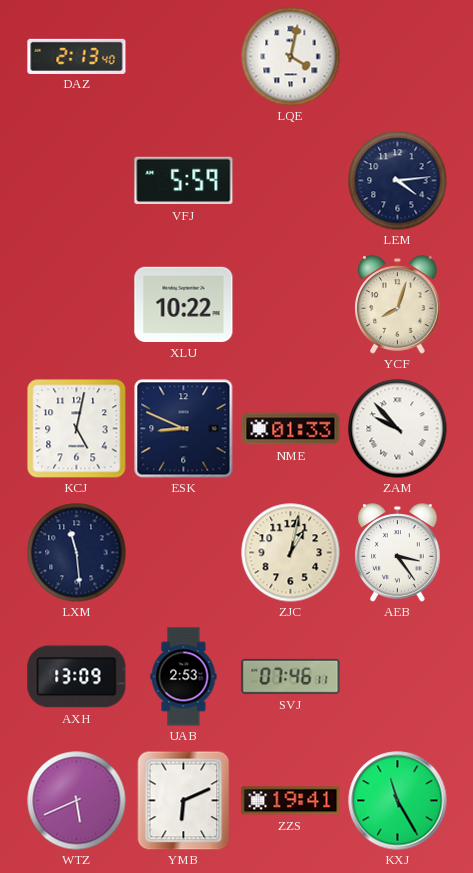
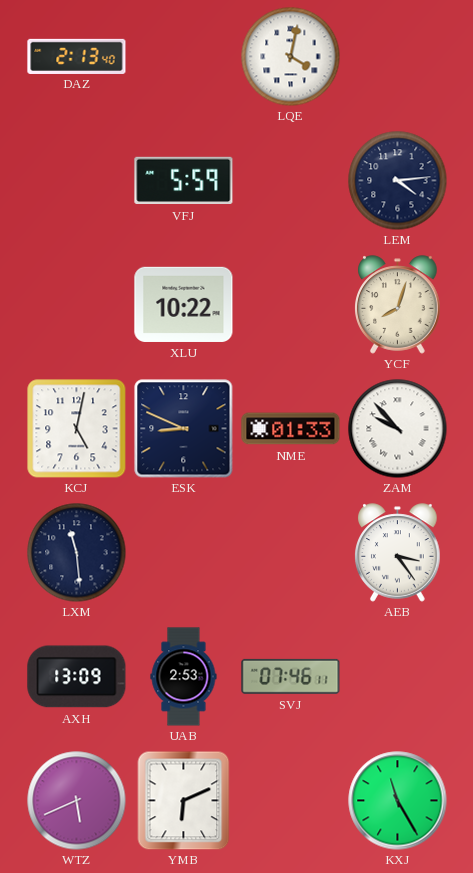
ZJC: 1:02 -> none
ZZS: 19:41 -> none
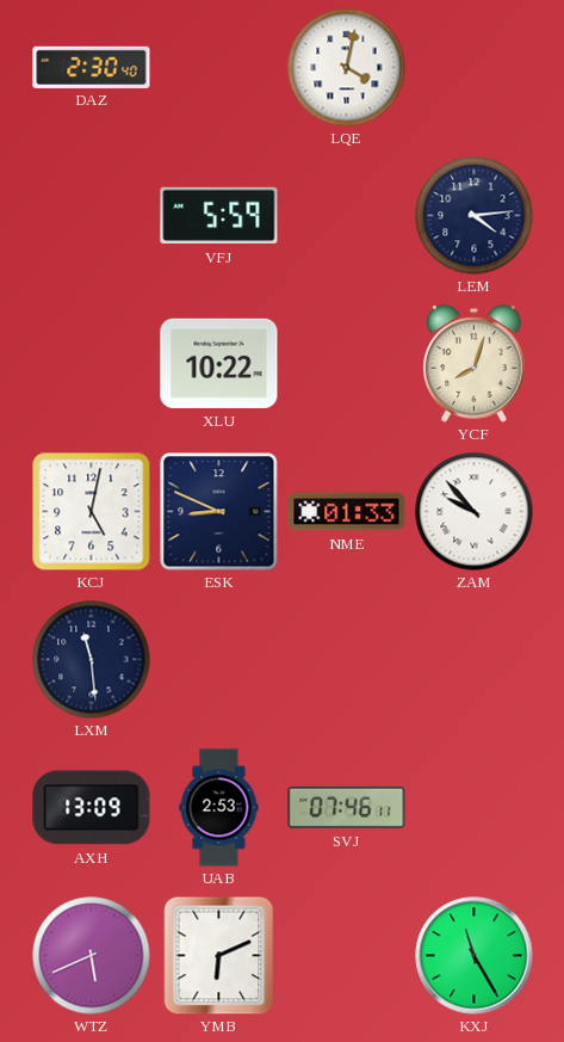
DAZ: 2:13 -> 2:30
AEB: 3:24 -> none
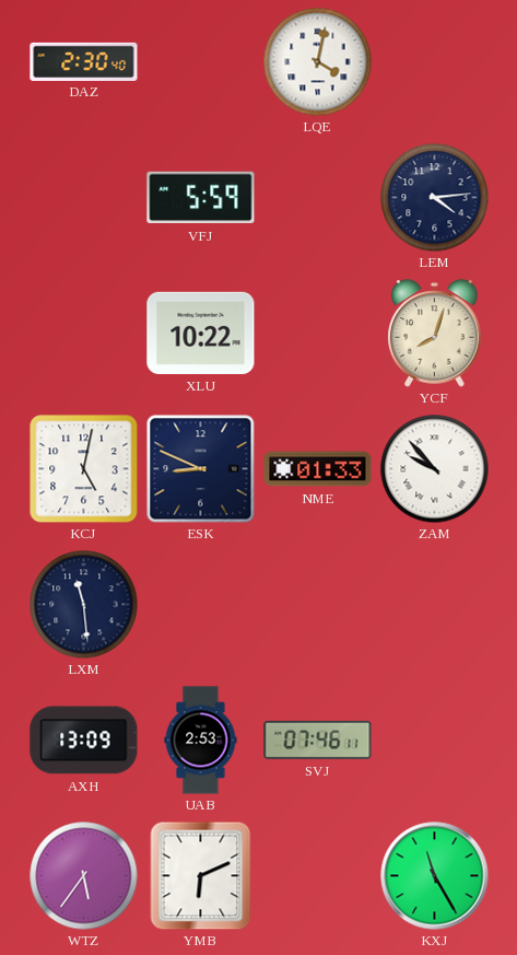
WTZ: 5:41 -> 5:36
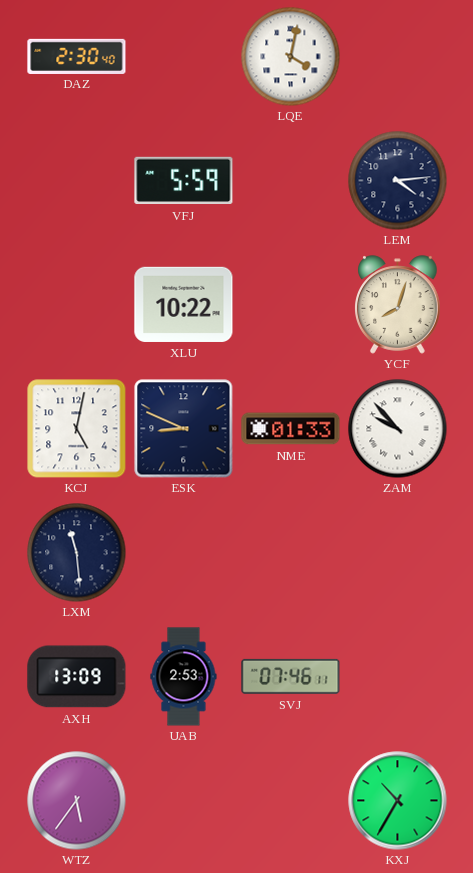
YMB: 6:11 -> none
KXJ: 11:25 -> 10:35
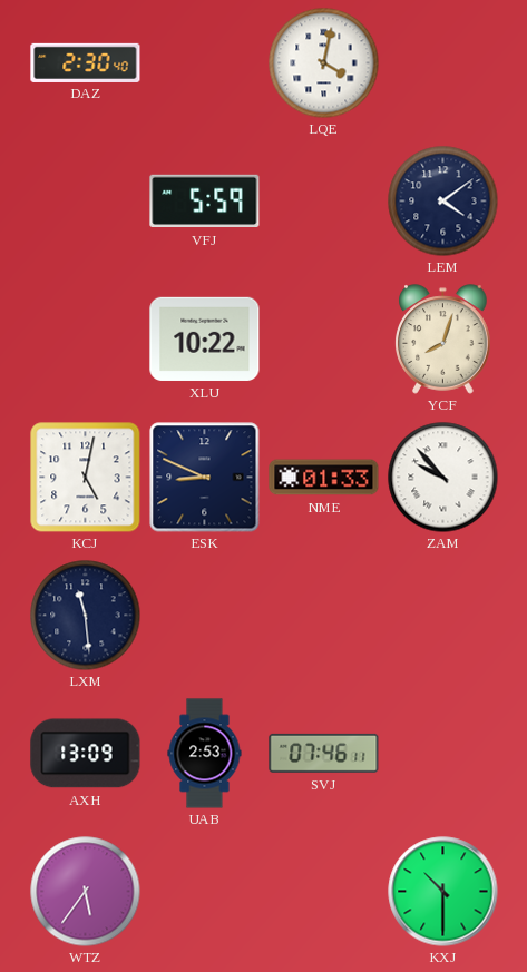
LEM: 4:14 -> 4:09
KXJ: 10:35 -> 10:30
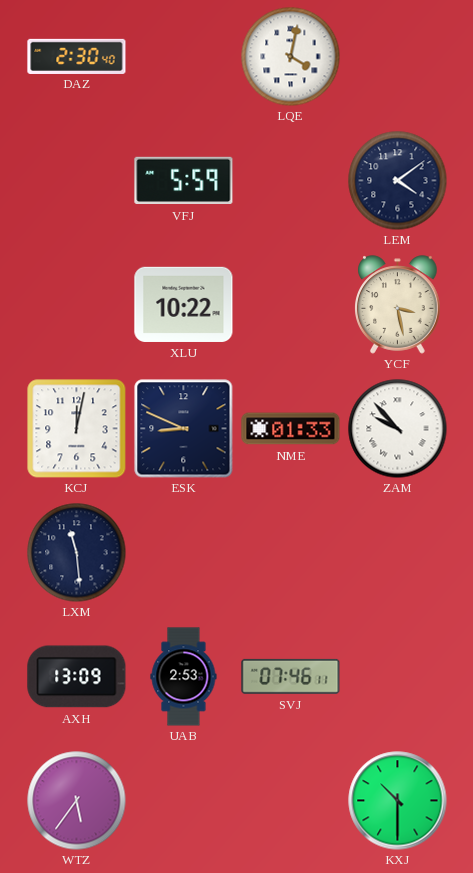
YCF: 8:03 -> 3:28
KCJ: 5:02 -> 12:02
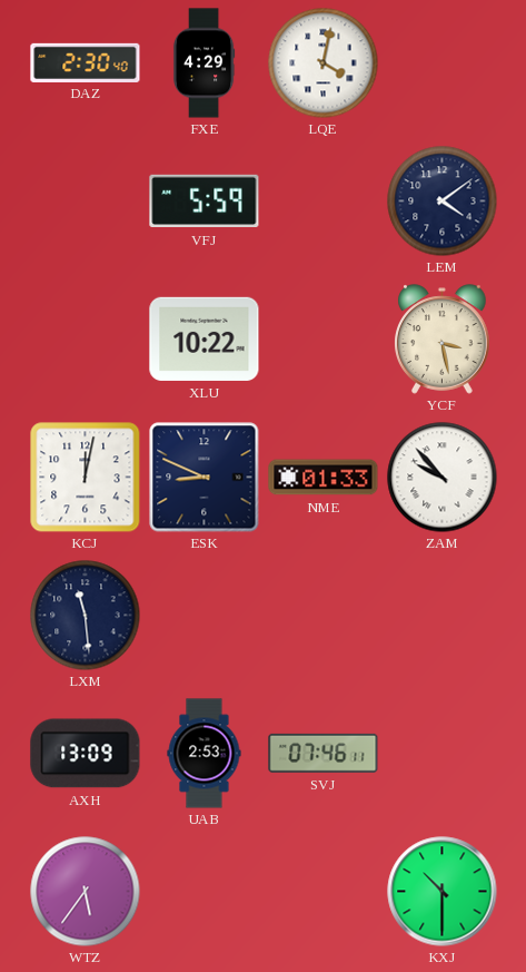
FXE: none -> 4:29
